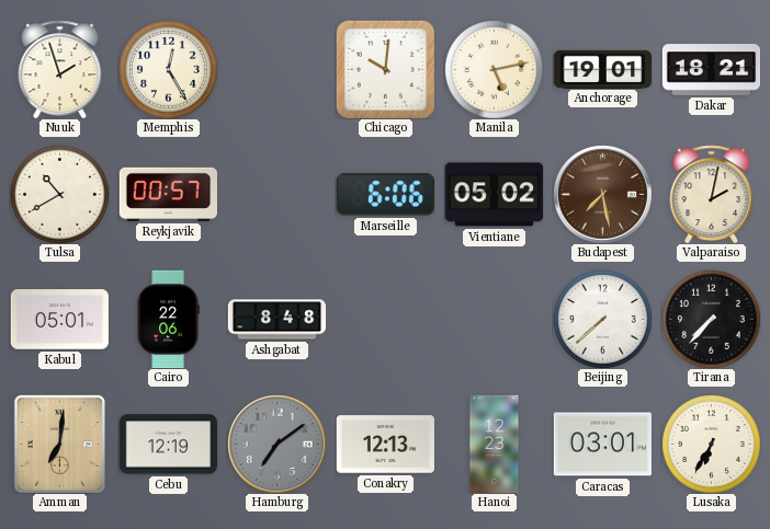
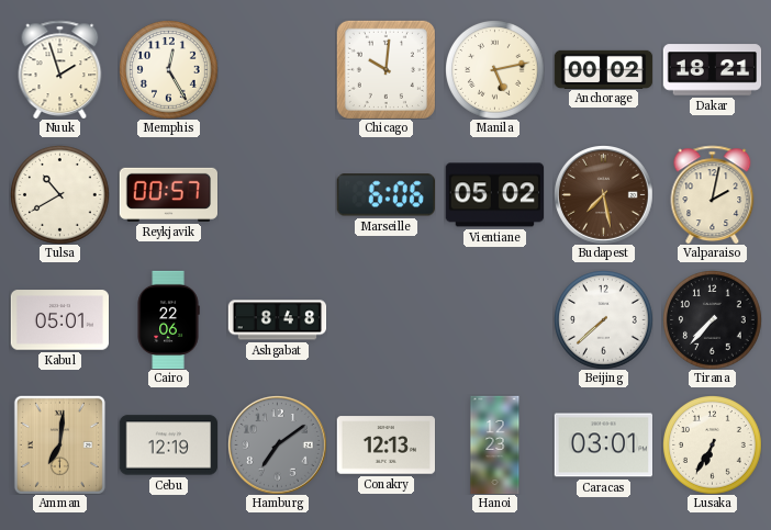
Anchorage: 19:01 -> 00:02
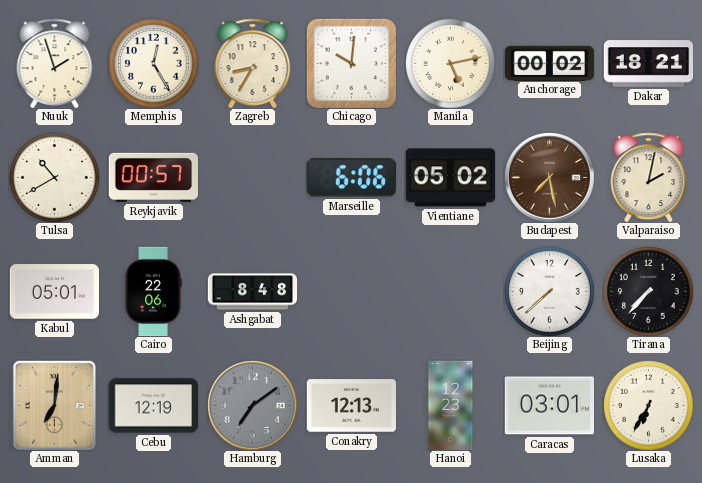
Zagreb: none -> 8:35
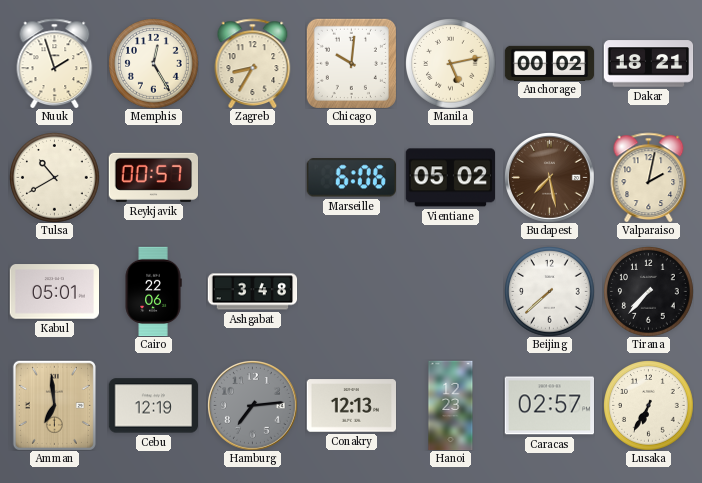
Ashgabat: 8:48 -> 3:48
Amman: 7:01 -> 6:59
Hamburg: 7:09 -> 7:14
Caracas: 03:01 -> 02:57
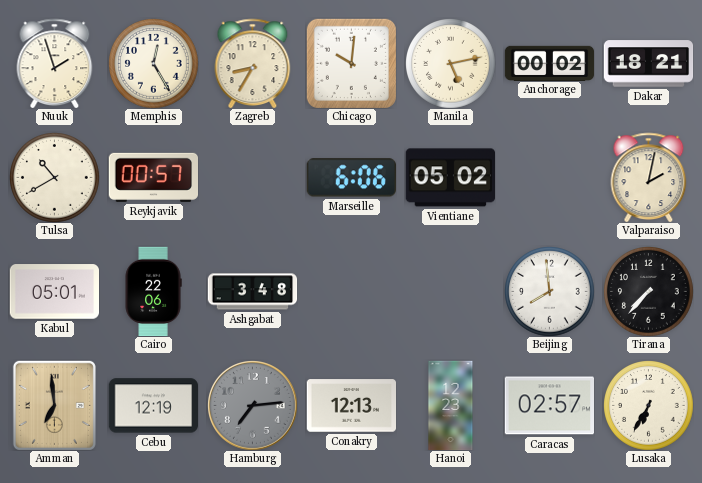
Budapest: 7:28 -> none
Beijing: 7:38 -> 7:59
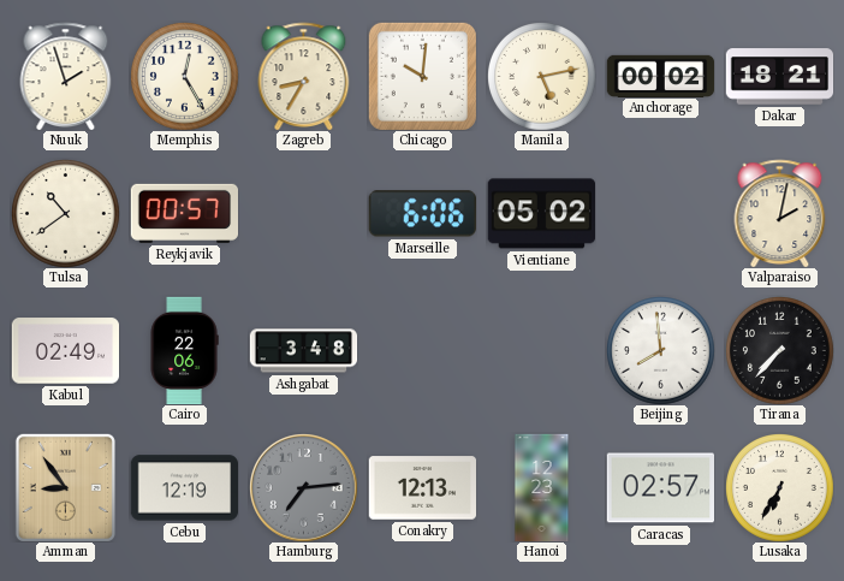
Tulsa: 10:40 -> 10:39
Kabul: 05:01 -> 02:49
Amman: 6:59 -> 8:54
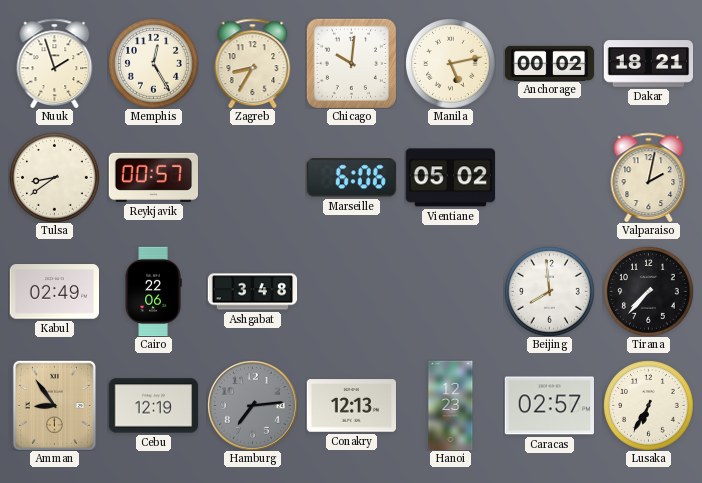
Tulsa: 10:39 -> 8:39
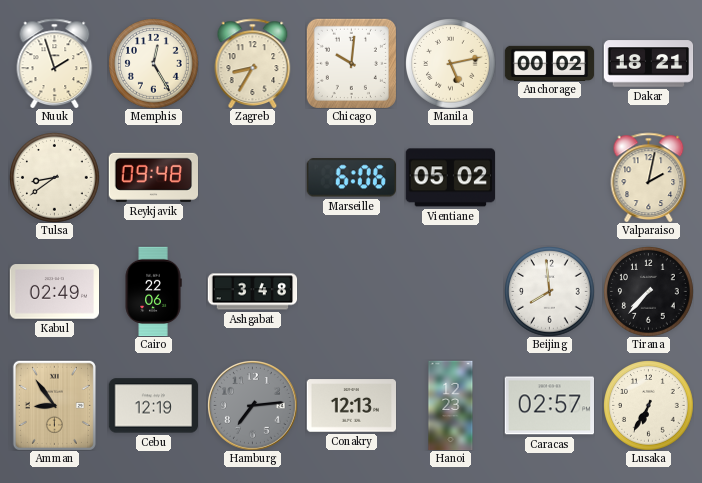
Reykjavik: 00:57 -> 09:48
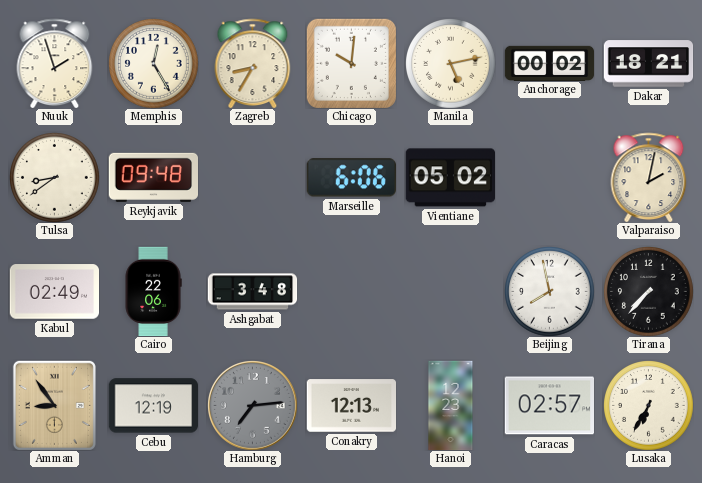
Beijing: 7:59 -> 7:58
